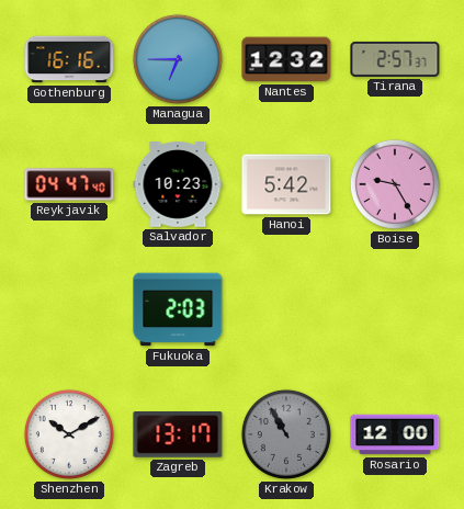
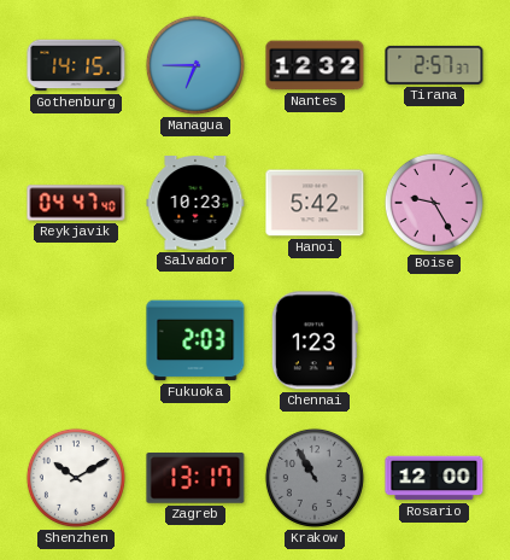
Gothenburg: 16:16 -> 14:15
Chennai: none -> 1:23
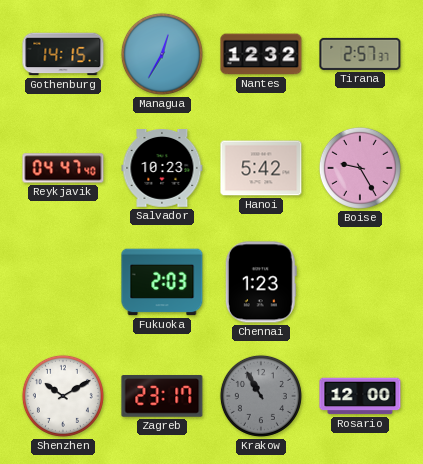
Managua: 6:45 -> 12:35
Zagreb: 13:17 -> 23:17
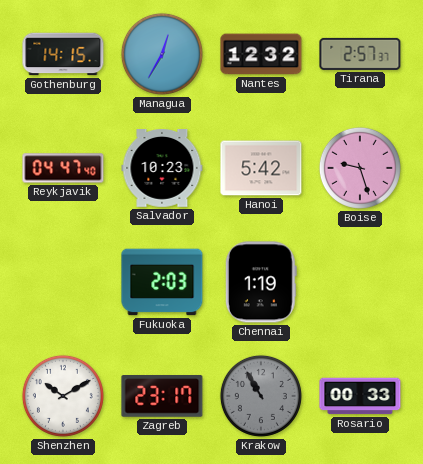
Boise: 9:25 -> 9:27
Chennai: 1:23 -> 1:19
Rosario: 12:00 -> 00:33
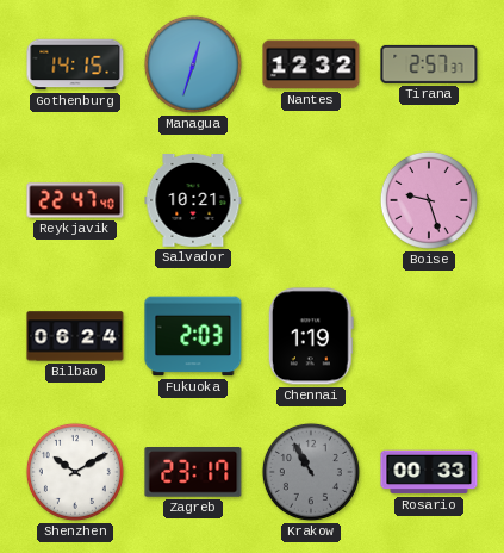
Managua: 12:35 -> 12:33
Reykjavik: 04:47 -> 22:47
Salvador: 10:23 -> 10:21
Hanoi: 5:42 -> none
Bilbao: none -> 06:24
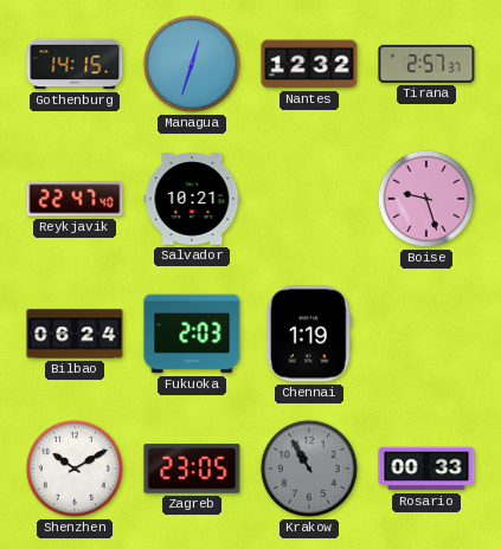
Zagreb: 23:17 -> 23:05
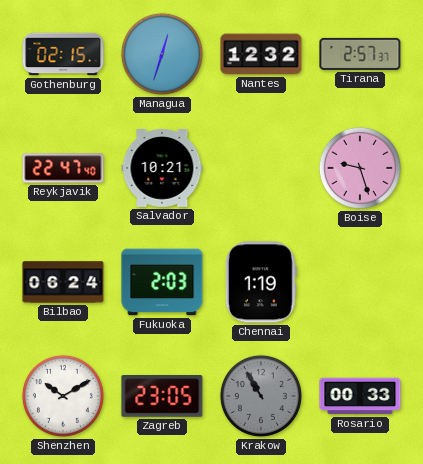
Gothenburg: 14:15 -> 02:15
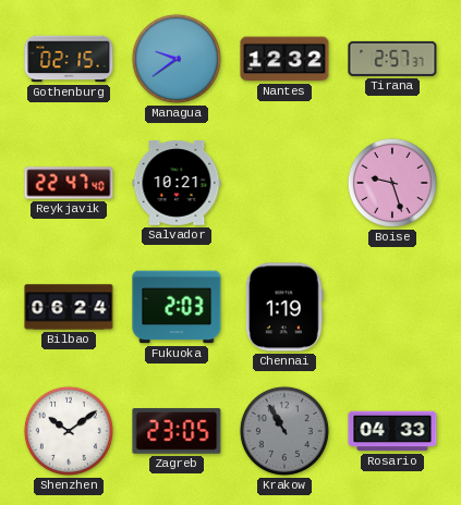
Managua: 12:33 -> 9:39
Shenzhen: 10:10 -> 10:09
Rosario: 00:33 -> 04:33
